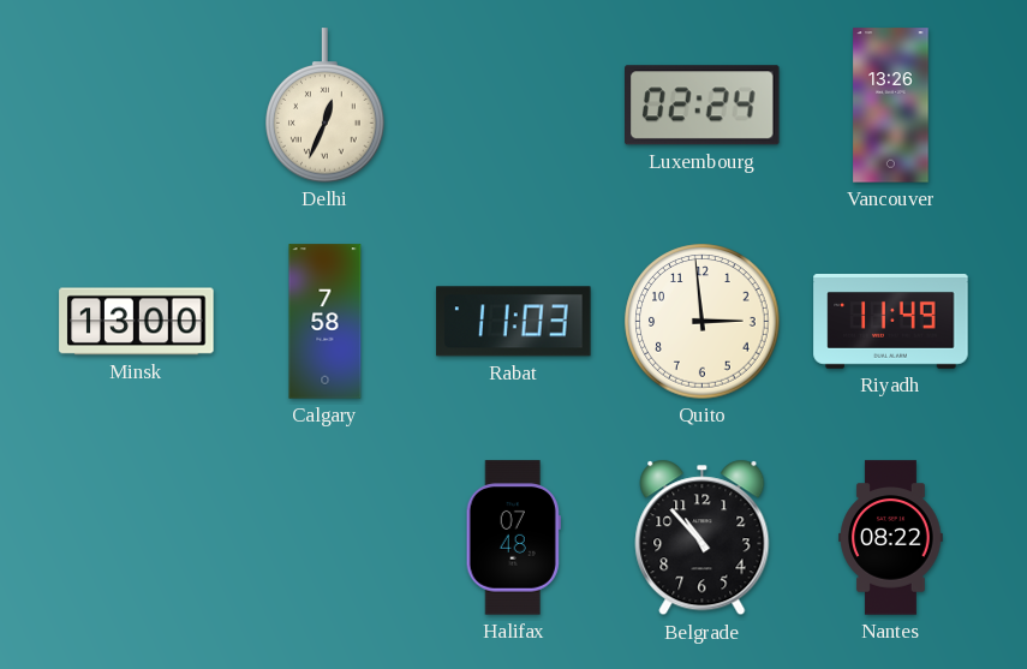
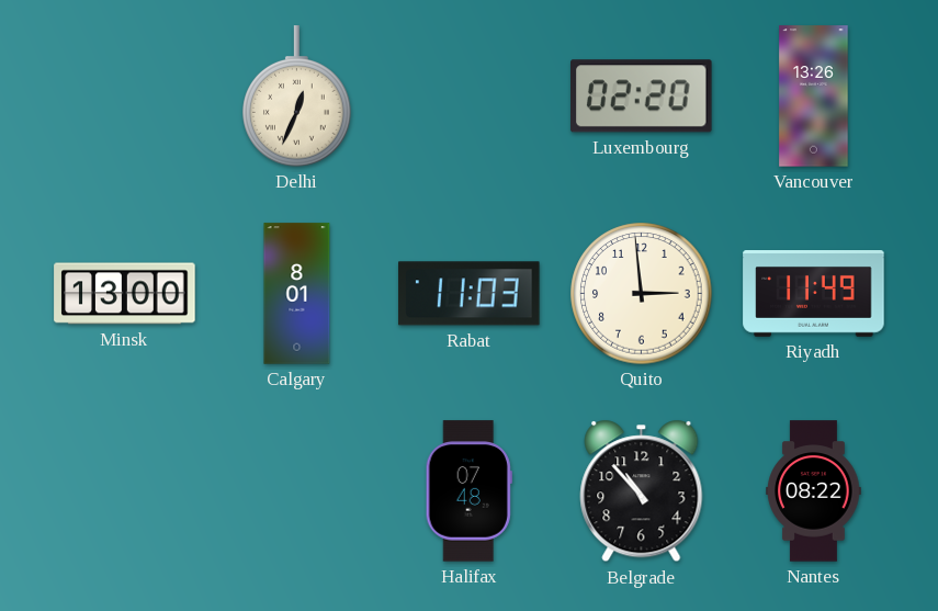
Luxembourg: 02:24 -> 02:20
Calgary: 7:58 -> 8:01
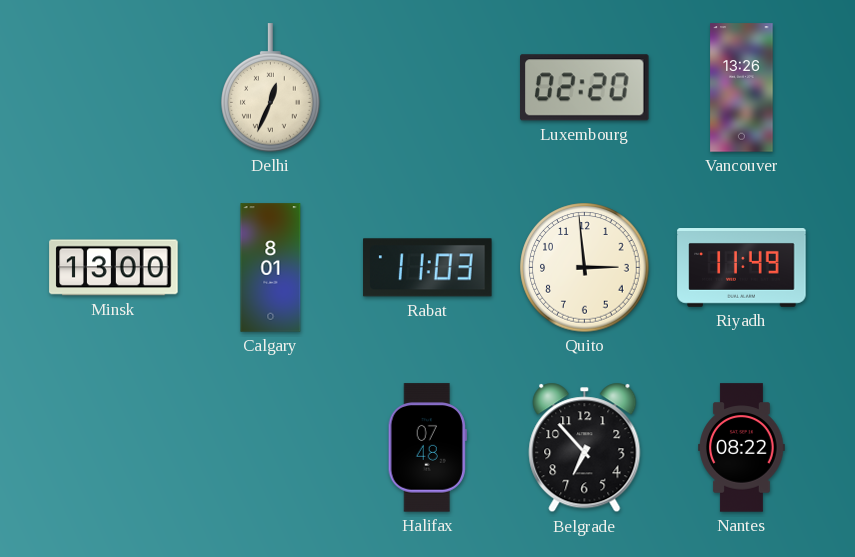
Belgrade: 10:53 -> 6:53
